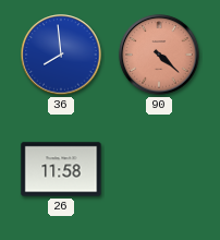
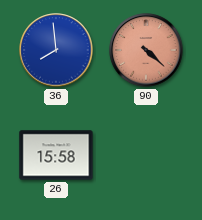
26: 11:58 -> 15:58
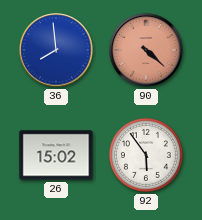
26: 15:58 -> 15:02
92: none -> 5:54
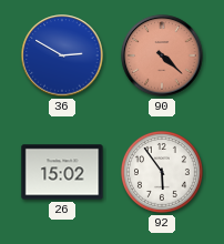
36: 7:59 -> 2:50
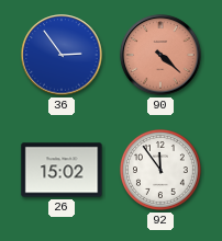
36: 2:50 -> 2:54
92: 5:54 -> 11:54
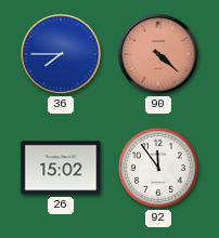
36: 2:54 -> 7:45
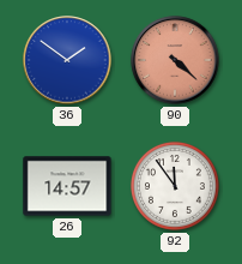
36: 7:45 -> 1:51
26: 15:02 -> 14:57
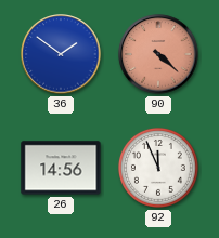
26: 14:57 -> 14:56
92: 11:54 -> 11:56
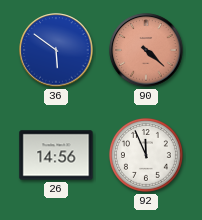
36: 1:51 -> 5:51
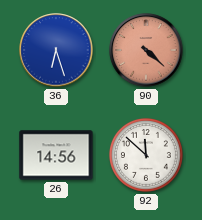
36: 5:51 -> 6:27
92: 11:56 -> 11:52
